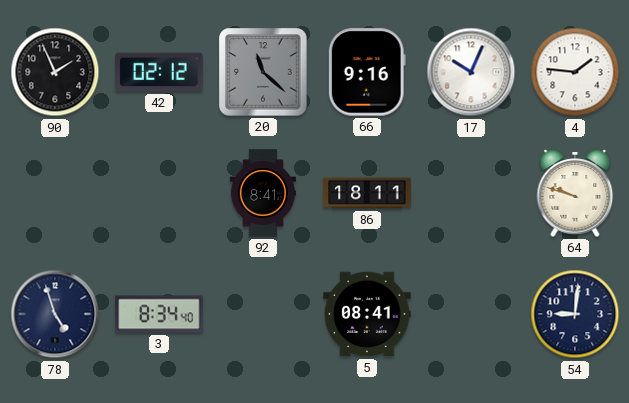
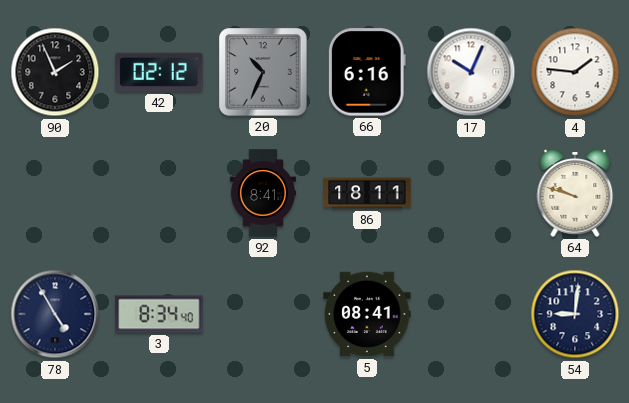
20: 11:22 -> 10:34
66: 9:16 -> 6:16
78: 4:57 -> 4:55
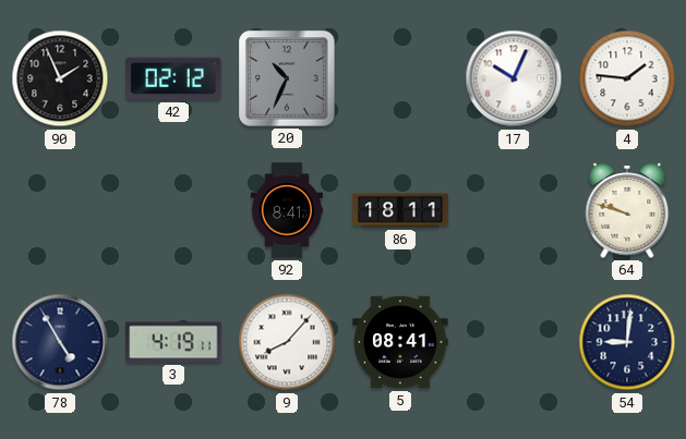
66: 6:16 -> none
3: 8:34 -> 4:19
9: none -> 8:07
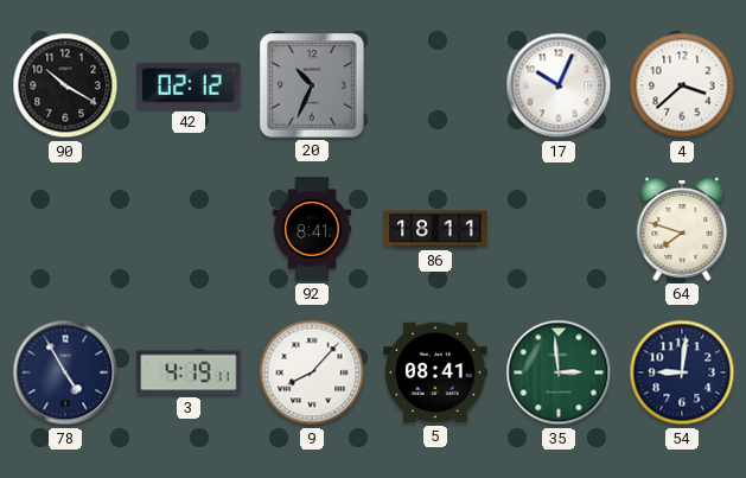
90: 1:56 -> 10:20
4: 1:46 -> 3:38
64: 9:48 -> 7:48
35: none -> 2:59
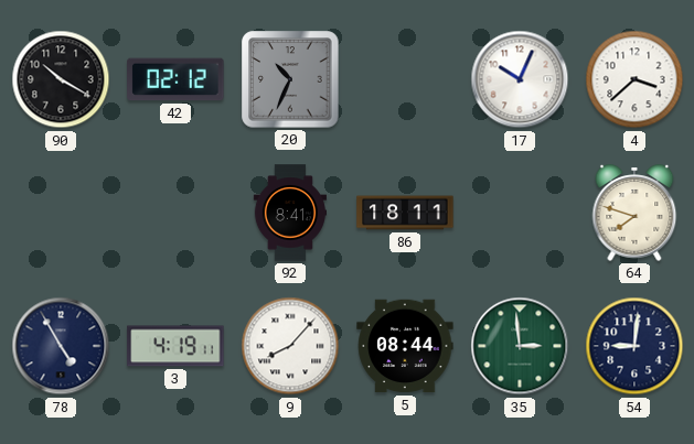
5: 08:41 -> 08:44
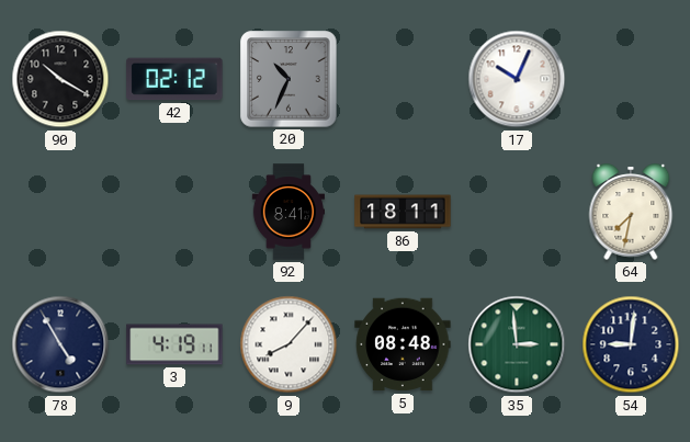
4: 3:38 -> none
64: 7:48 -> 7:32
5: 08:44 -> 08:48
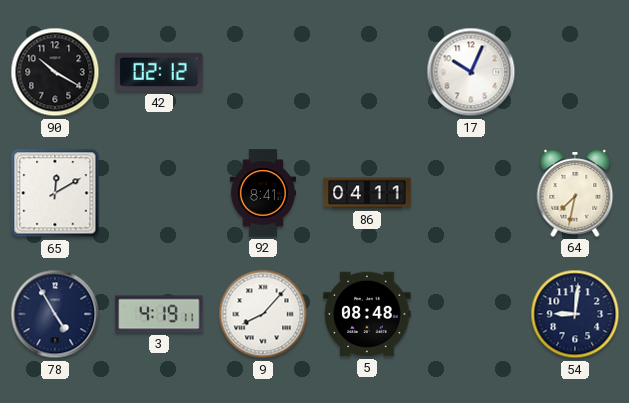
20: 10:34 -> none
65: none -> 12:10
86: 18:11 -> 04:11
35: 2:59 -> none
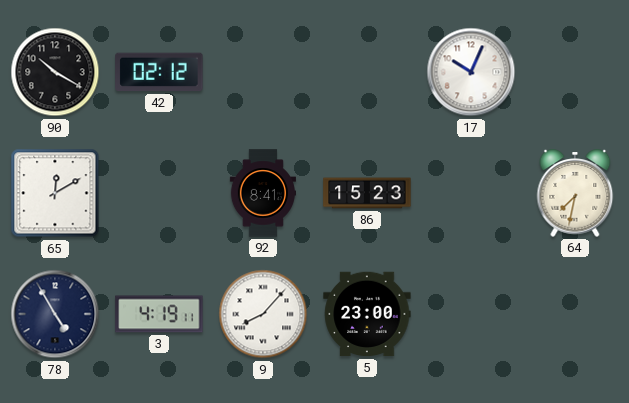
86: 04:11 -> 15:23
5: 08:48 -> 23:00
54: 9:01 -> none
